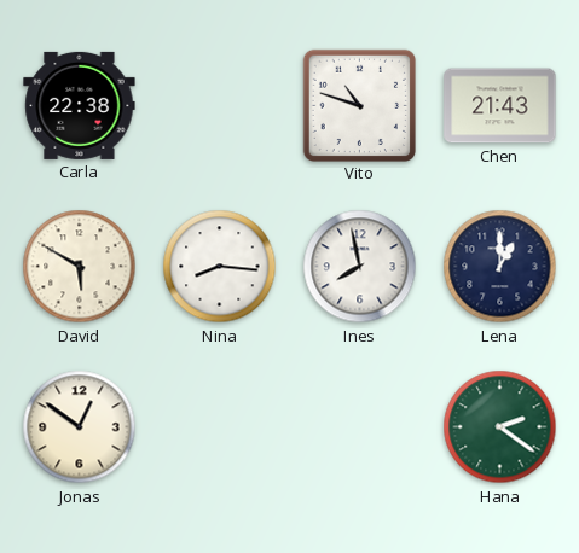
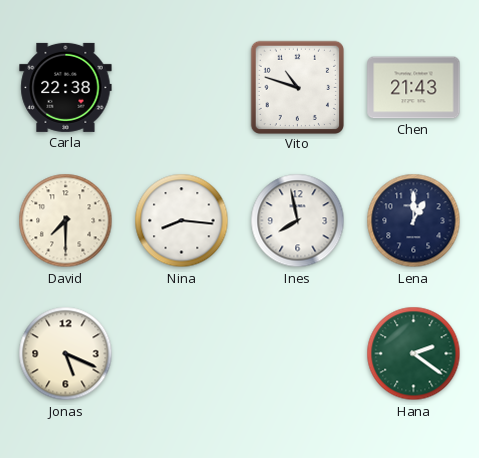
David: 5:50 -> 7:30
Jonas: 12:51 -> 5:19
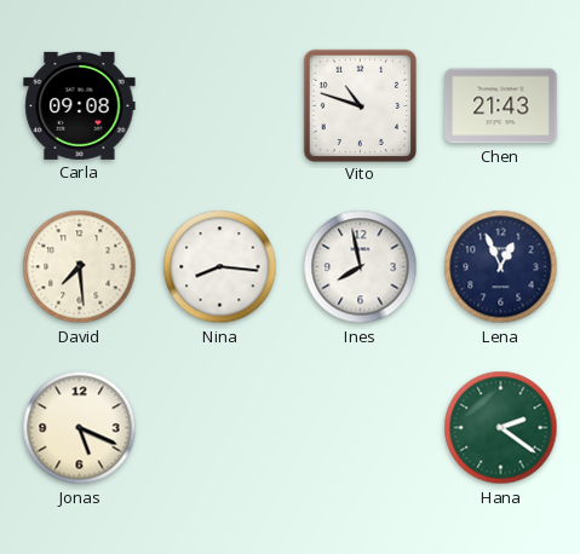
Carla: 22:38 -> 09:08
David: 7:30 -> 7:29
Lena: 1:00 -> 12:56
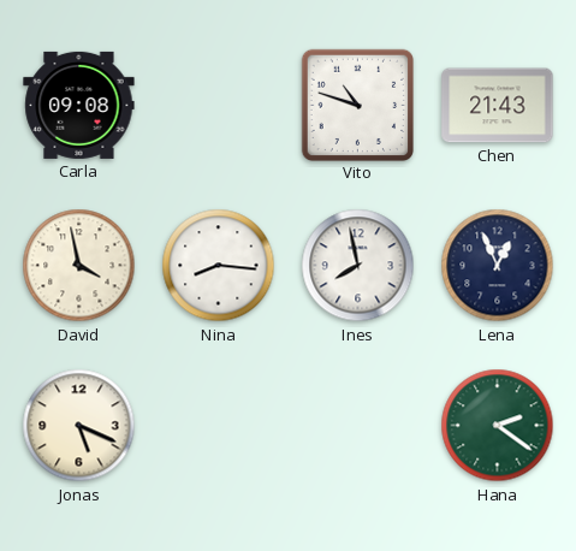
David: 7:29 -> 3:58
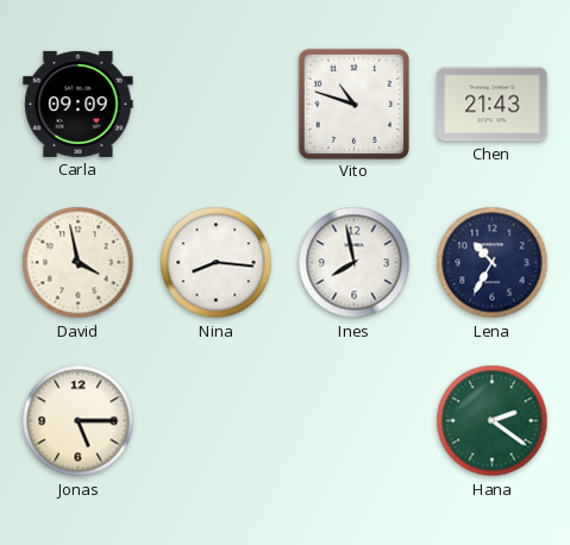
Carla: 09:08 -> 09:09
Lena: 12:56 -> 10:35
Jonas: 5:19 -> 5:15
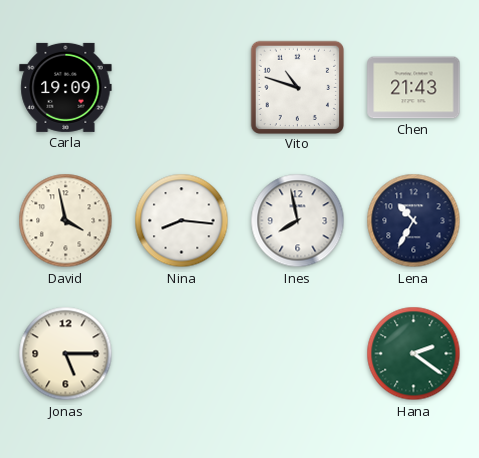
Carla: 09:09 -> 19:09
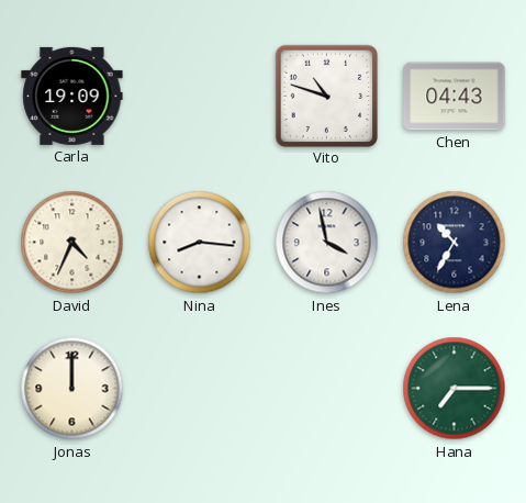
Chen: 21:43 -> 04:43
David: 3:58 -> 4:34
Ines: 7:58 -> 3:58
Jonas: 5:15 -> 12:00
Hana: 2:21 -> 7:15
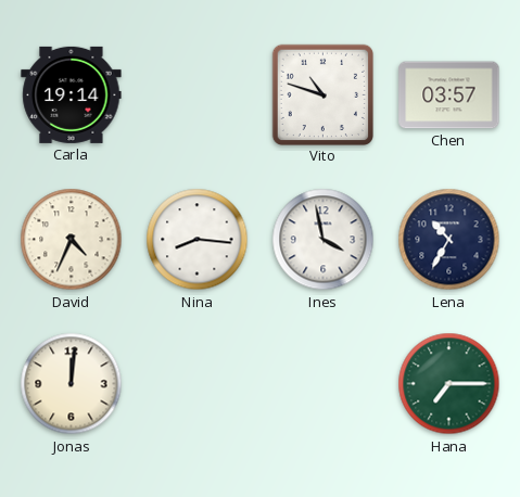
Carla: 19:09 -> 19:14
Chen: 04:43 -> 03:57
Jonas: 12:00 -> 12:01
